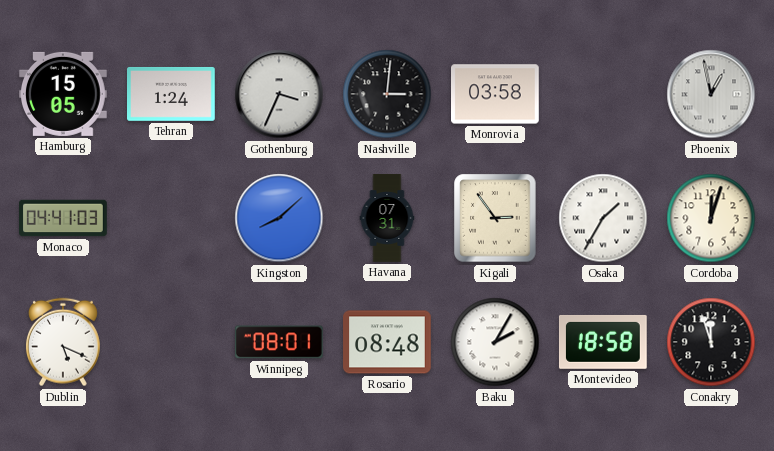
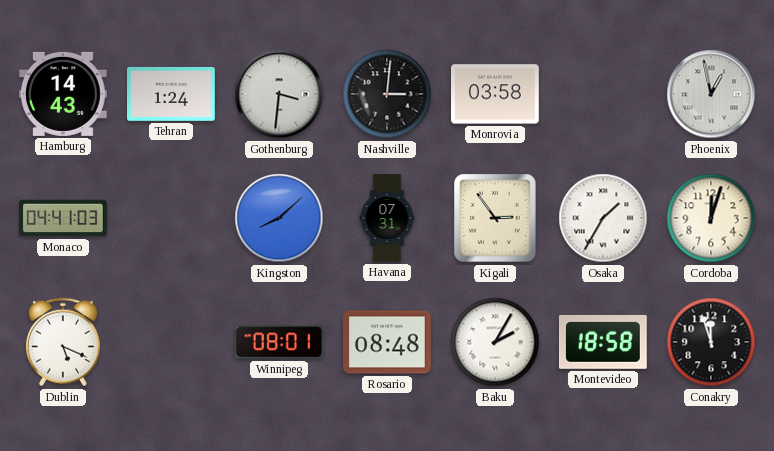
Hamburg: 15:05 -> 14:43
Gothenburg: 3:34 -> 3:31
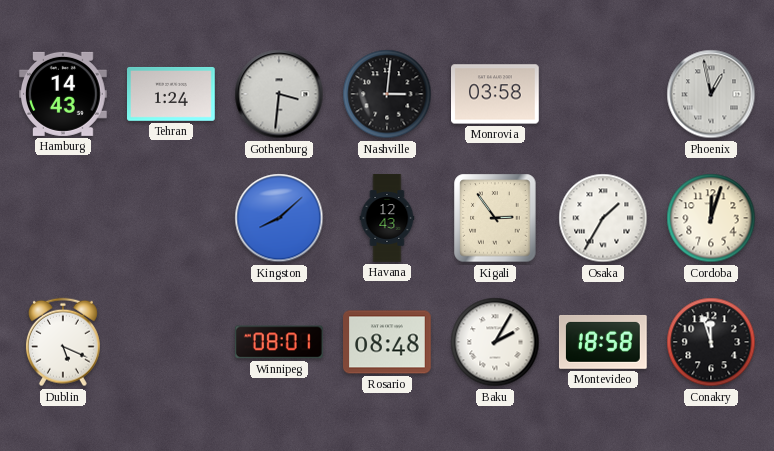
Monaco: 04:41 -> none
Havana: 07:31 -> 12:43
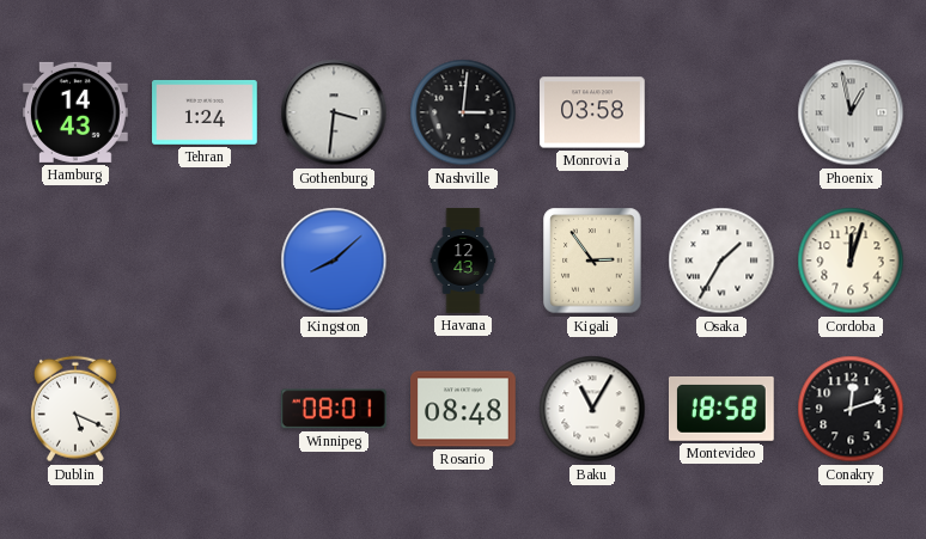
Baku: 2:05 -> 11:05
Conakry: 11:57 -> 12:12
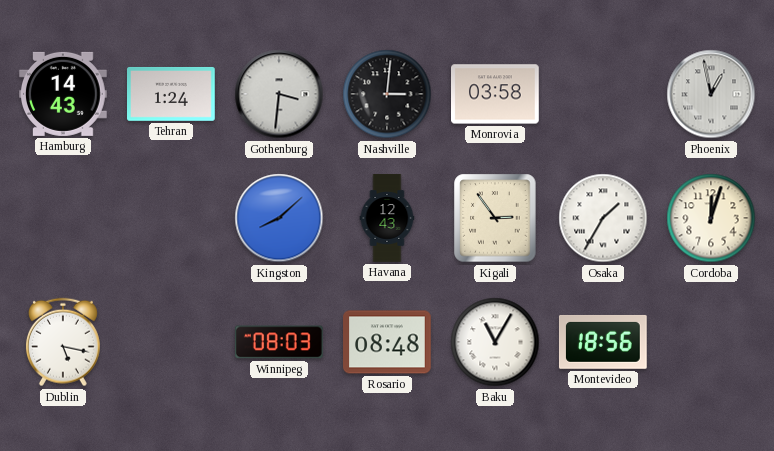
Dublin: 5:19 -> 5:17
Winnipeg: 08:01 -> 08:03
Montevideo: 18:58 -> 18:56
Conakry: 12:12 -> none
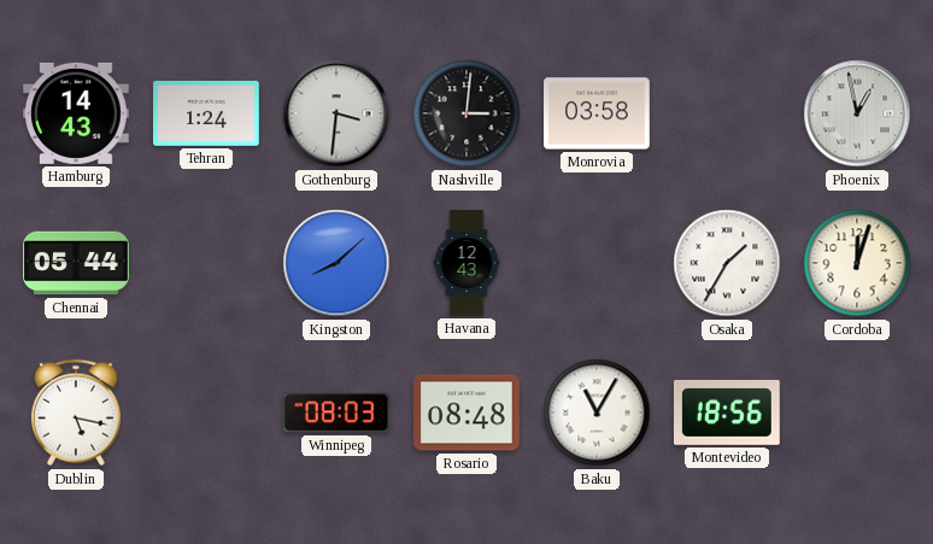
Chennai: none -> 05:44
Kigali: 2:54 -> none
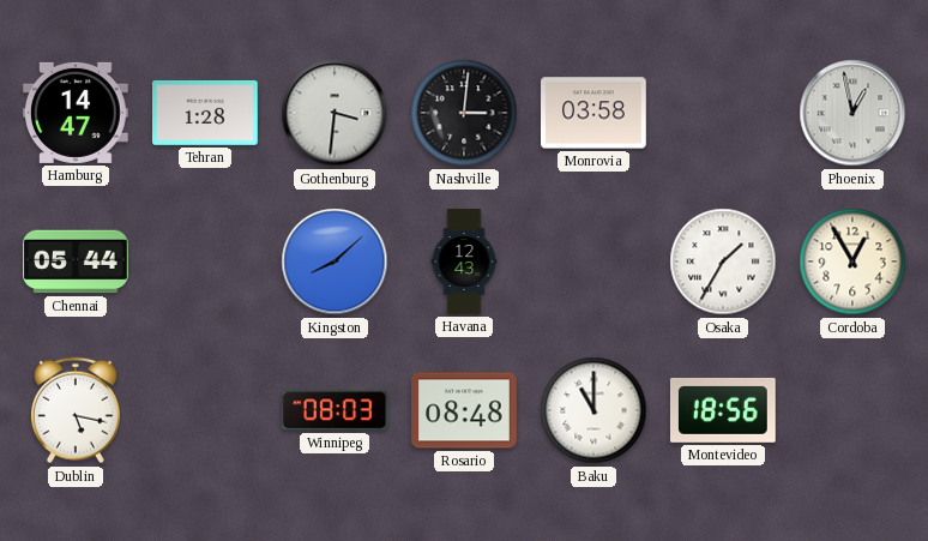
Hamburg: 14:43 -> 14:47
Tehran: 1:24 -> 1:28
Cordoba: 12:03 -> 12:55
Baku: 11:05 -> 11:00
